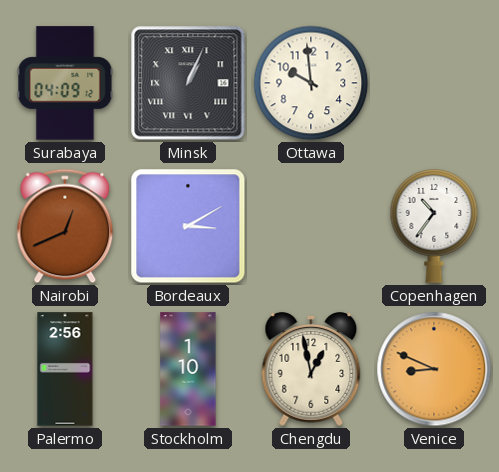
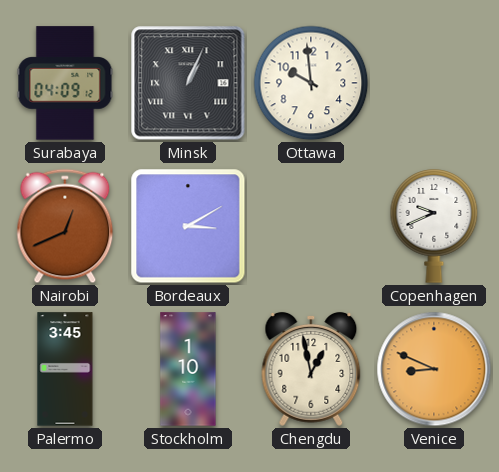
Copenhagen: 10:36 -> 9:41
Palermo: 2:56 -> 3:45
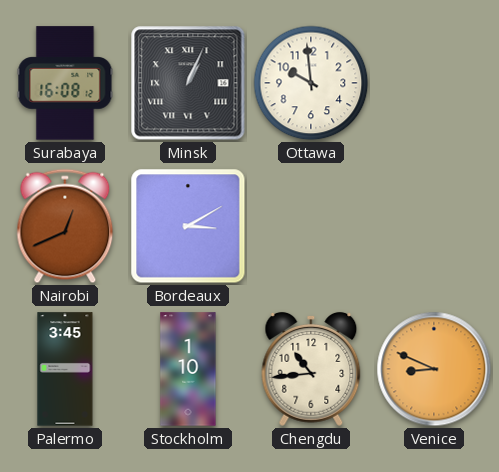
Surabaya: 04:09 -> 16:08
Copenhagen: 9:41 -> none
Chengdu: 12:58 -> 10:44
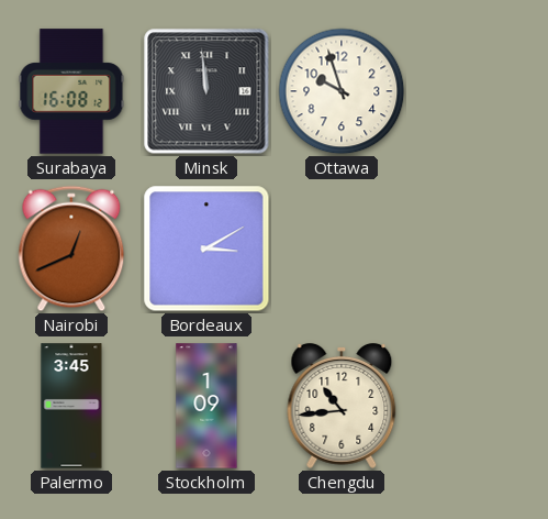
Minsk: 1:04 -> 11:59
Ottawa: 9:59 -> 9:57
Stockholm: 1:10 -> 1:09
Venice: 8:49 -> none
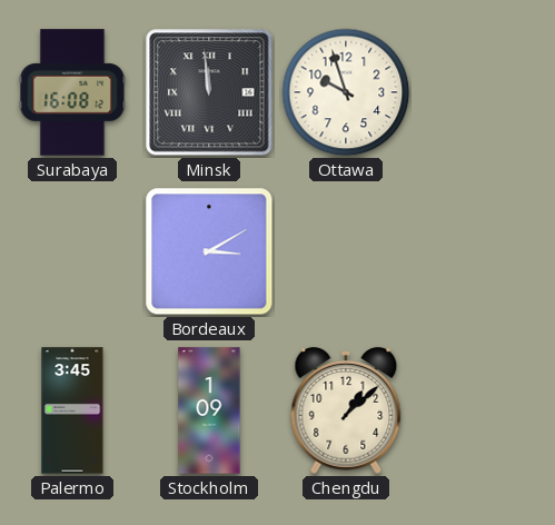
Nairobi: 12:41 -> none
Chengdu: 10:44 -> 1:08
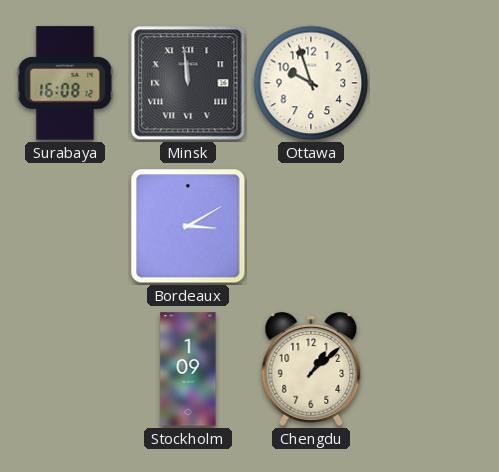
Palermo: 3:45 -> none
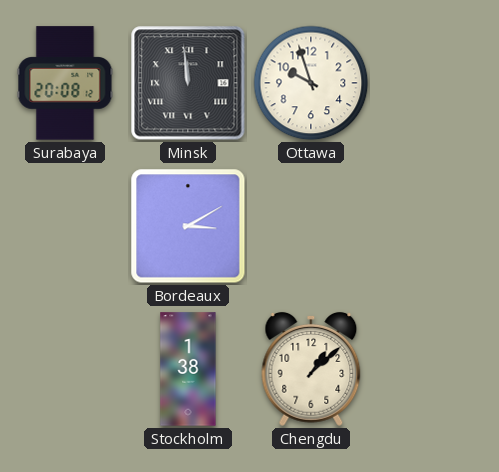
Surabaya: 16:08 -> 20:08
Stockholm: 1:09 -> 1:38
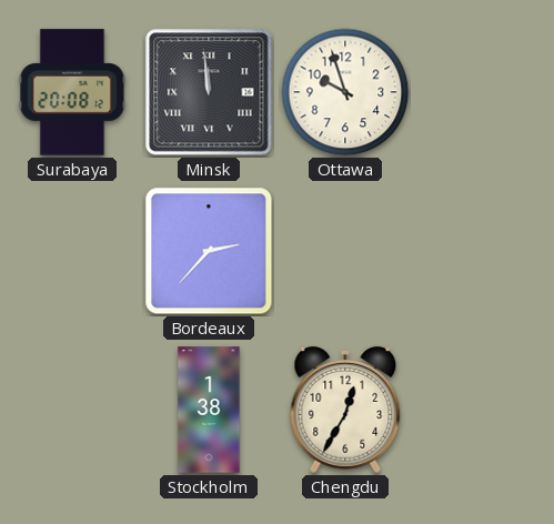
Bordeaux: 3:10 -> 2:37
Chengdu: 1:08 -> 12:35
